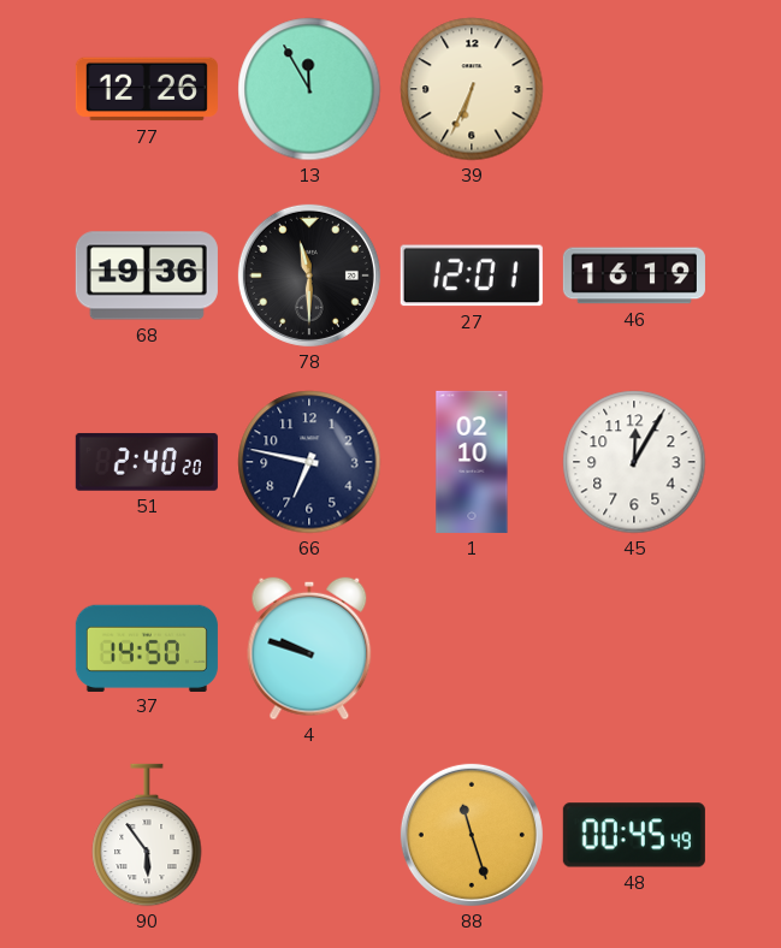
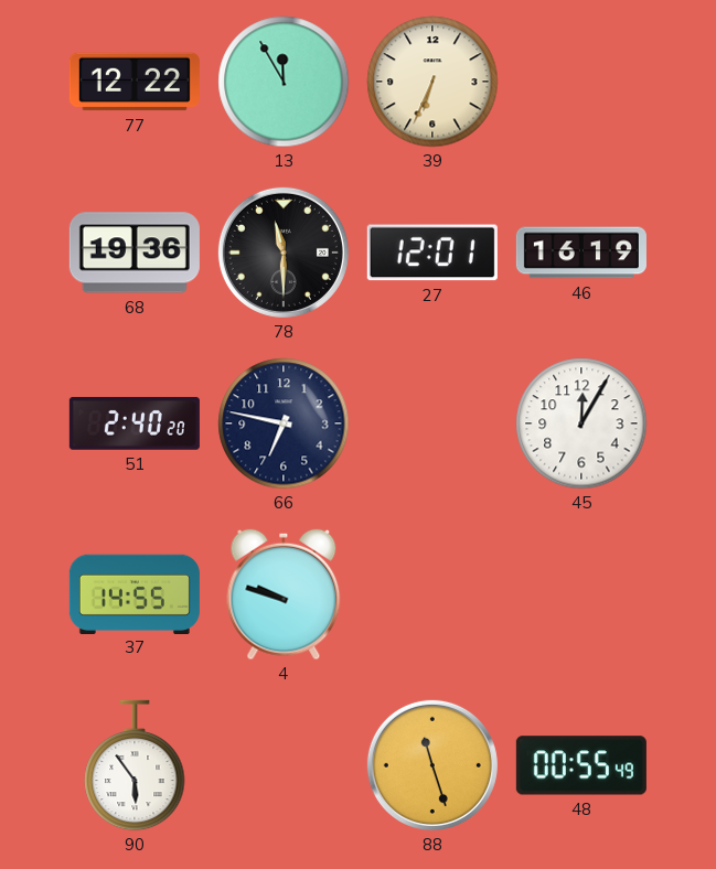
77: 12:26 -> 12:22
1: 02:10 -> none
37: 14:50 -> 14:55
48: 00:45 -> 00:55
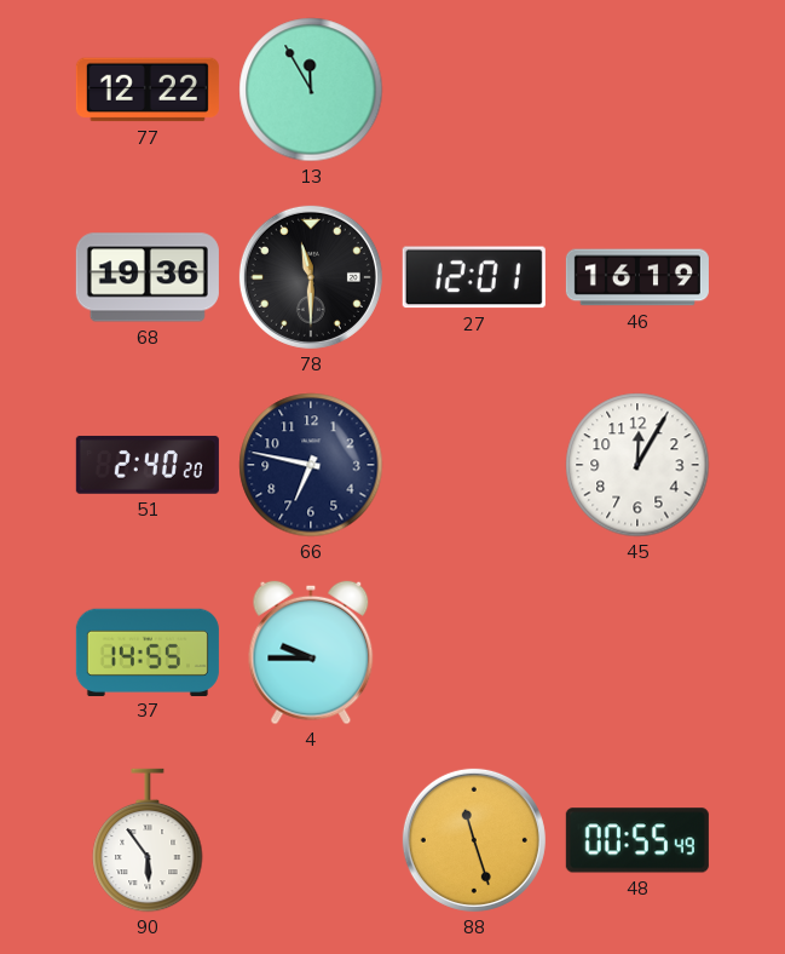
39: 6:34 -> none
4: 9:48 -> 9:45
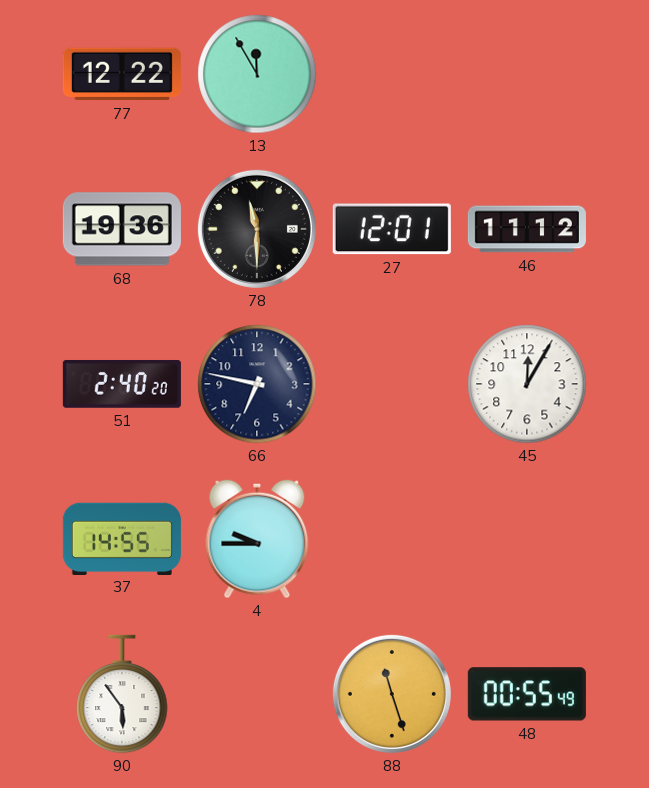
46: 16:19 -> 11:12
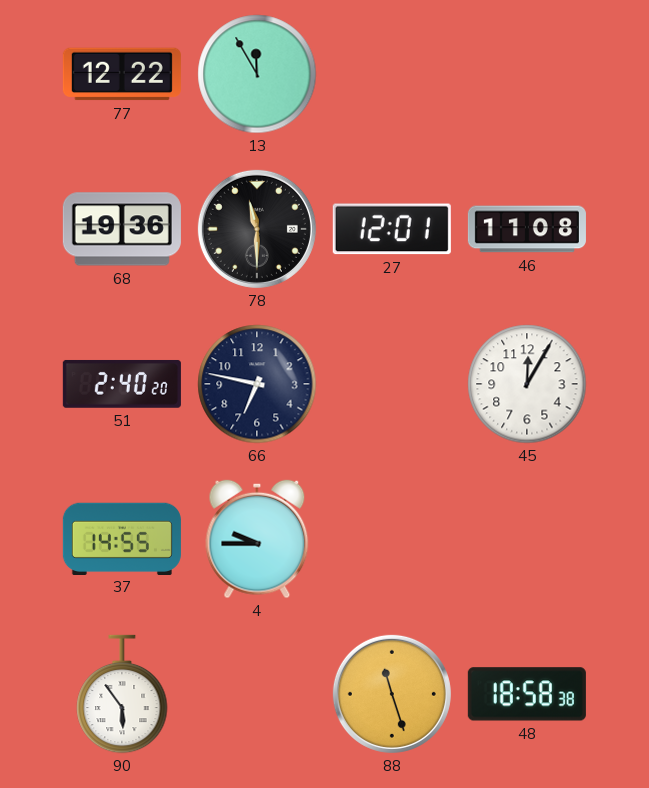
46: 11:12 -> 11:08
48: 00:55 -> 18:58
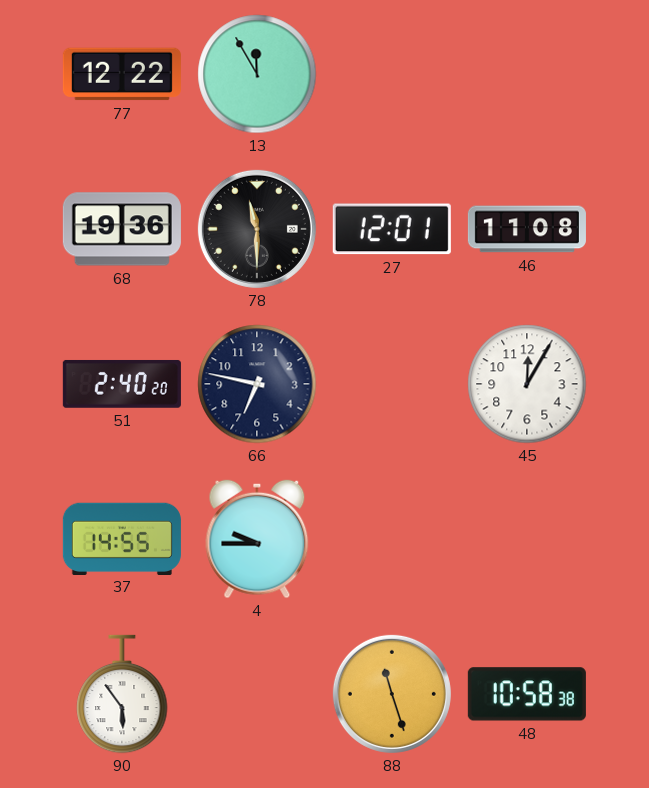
48: 18:58 -> 10:58
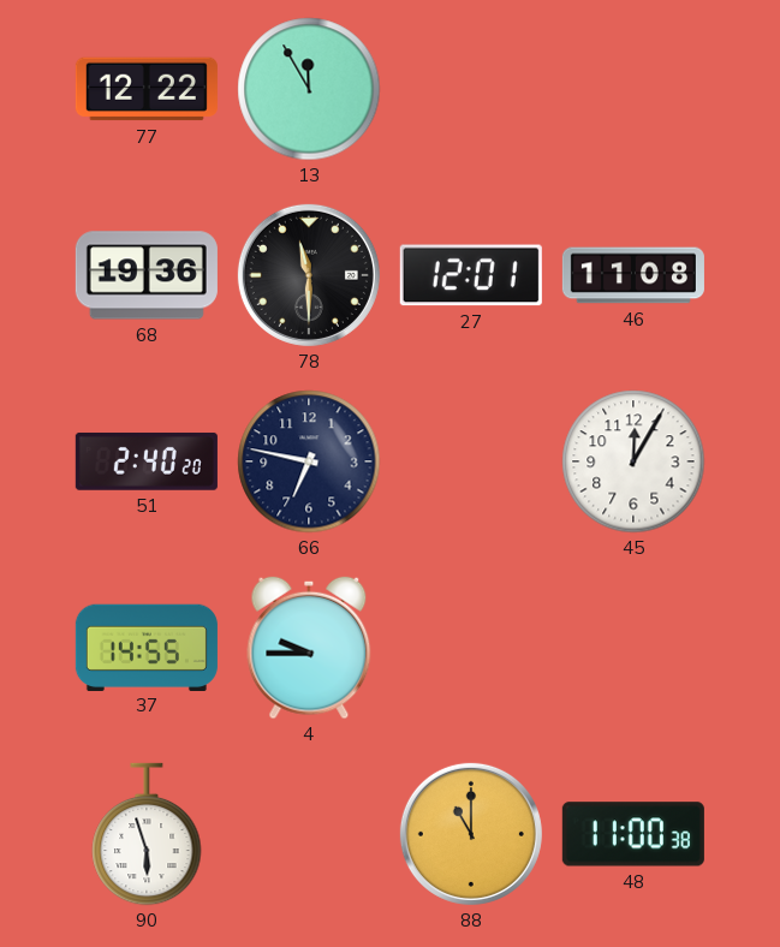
90: 5:54 -> 5:57
88: 11:27 -> 11:00
48: 10:58 -> 11:00
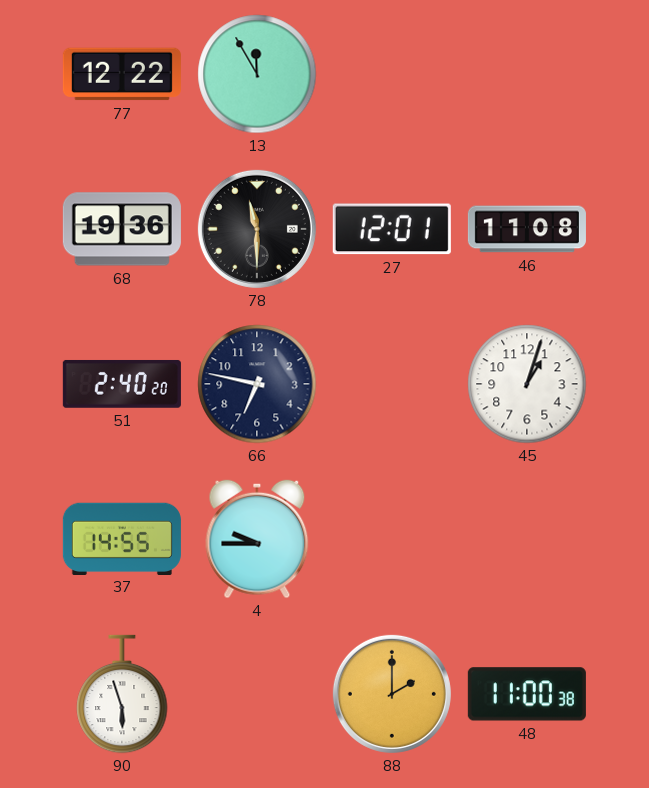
45: 12:05 -> 1:03
88: 11:00 -> 2:00
